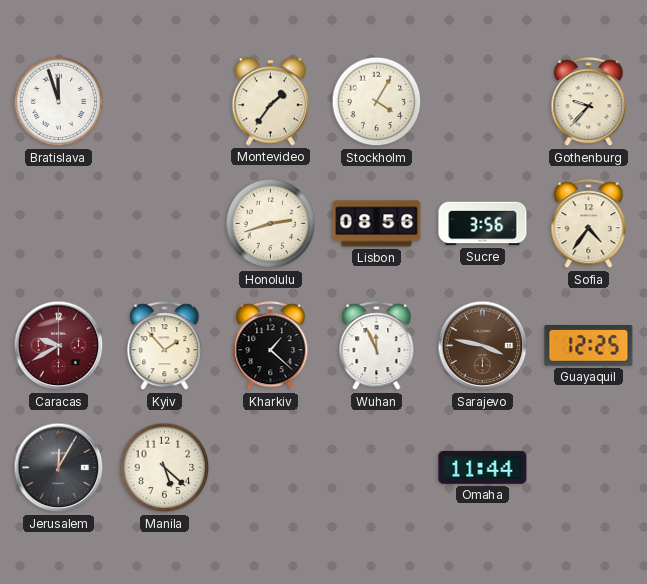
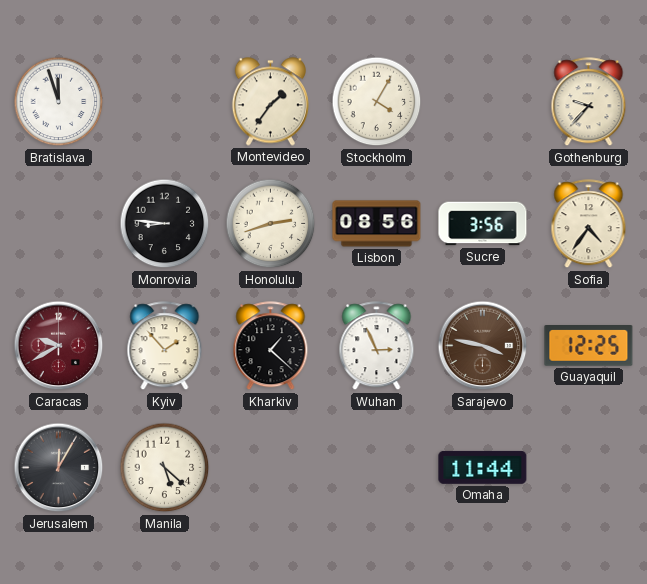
Monrovia: none -> 8:46
Wuhan: 11:56 -> 2:56
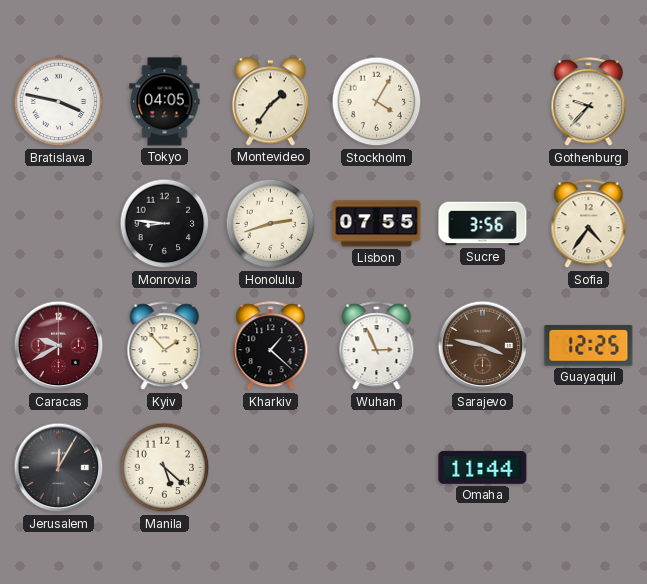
Bratislava: 11:57 -> 3:47
Tokyo: none -> 04:05
Lisbon: 08:56 -> 07:55
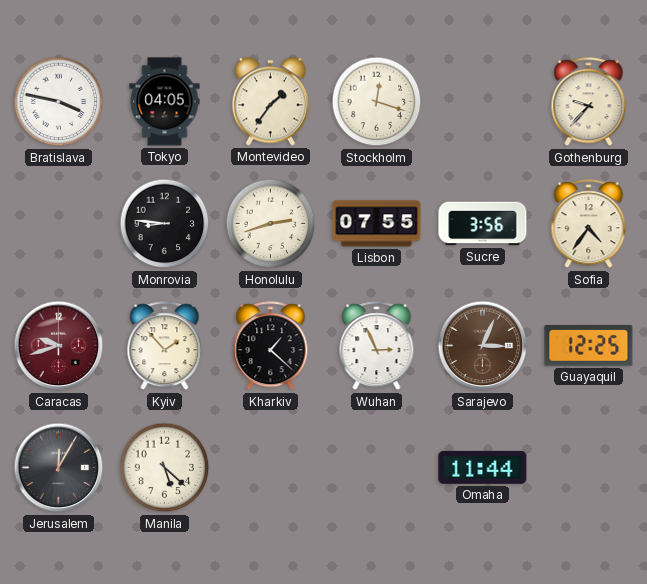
Stockholm: 4:05 -> 12:18
Caracas: 9:40 -> 9:42
Sarajevo: 3:47 -> 3:04
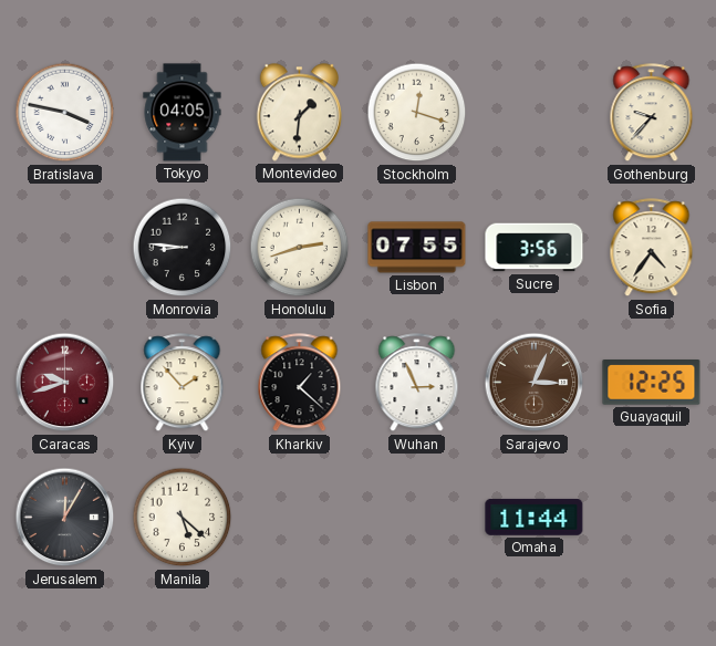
Montevideo: 1:36 -> 1:31
